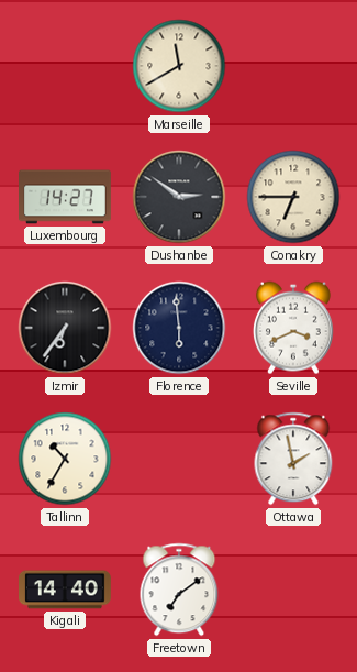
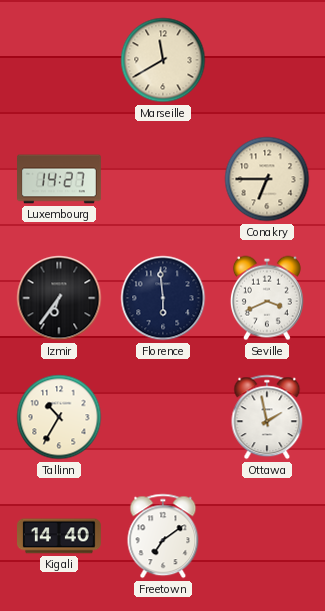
Dushanbe: 2:51 -> none
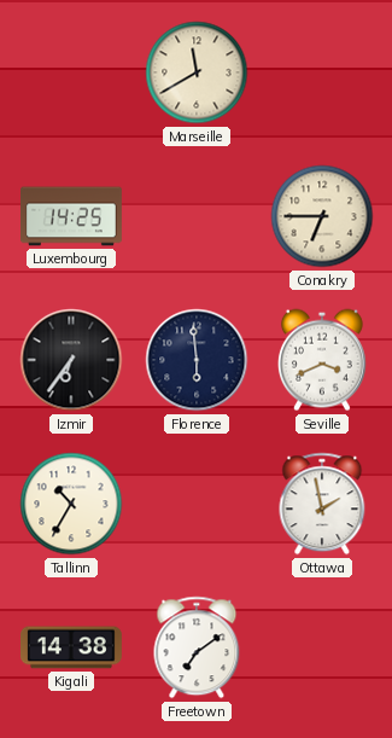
Luxembourg: 14:27 -> 14:25
Kigali: 14:40 -> 14:38
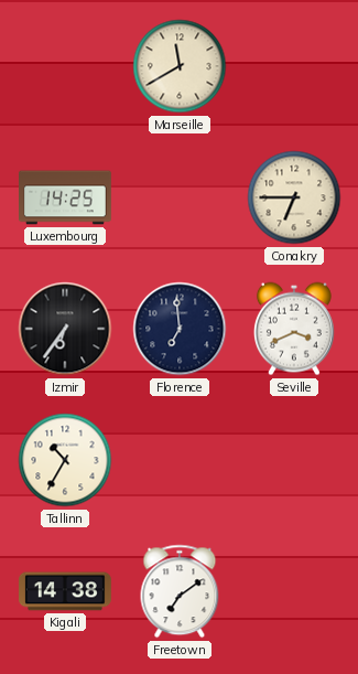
Florence: 5:59 -> 6:59
Ottawa: 1:58 -> none
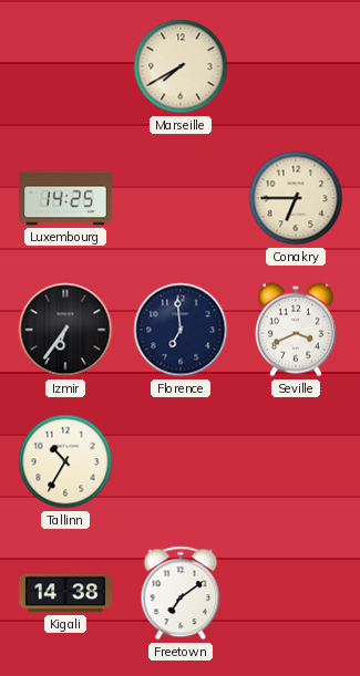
Marseille: 11:40 -> 7:40
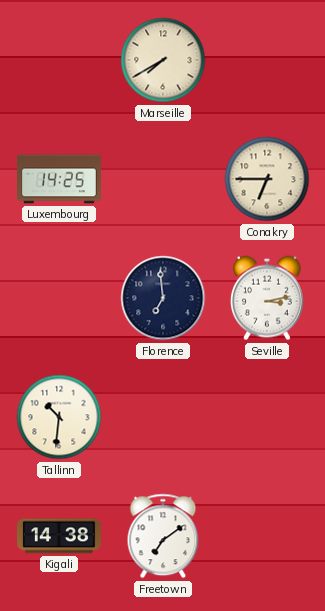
Izmir: 6:36 -> none
Seville: 3:41 -> 3:13
Tallinn: 10:35 -> 10:31
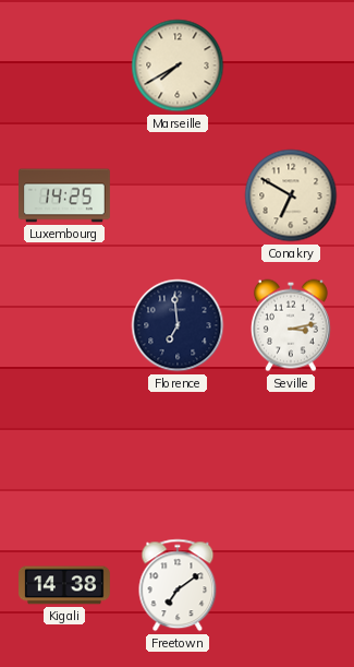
Conakry: 6:45 -> 6:50
Tallinn: 10:31 -> none
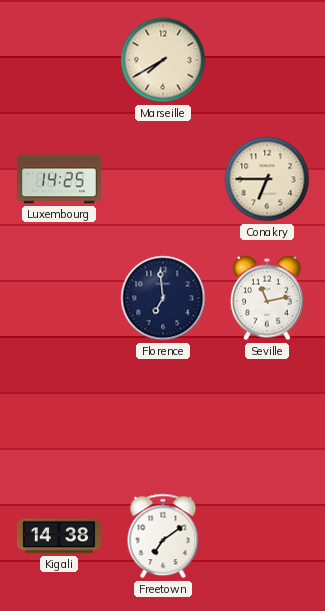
Conakry: 6:50 -> 6:45
Seville: 3:13 -> 11:13
